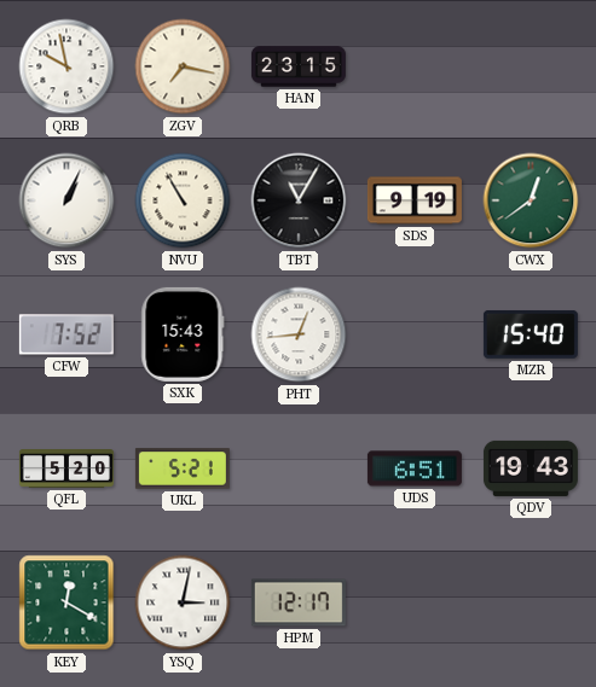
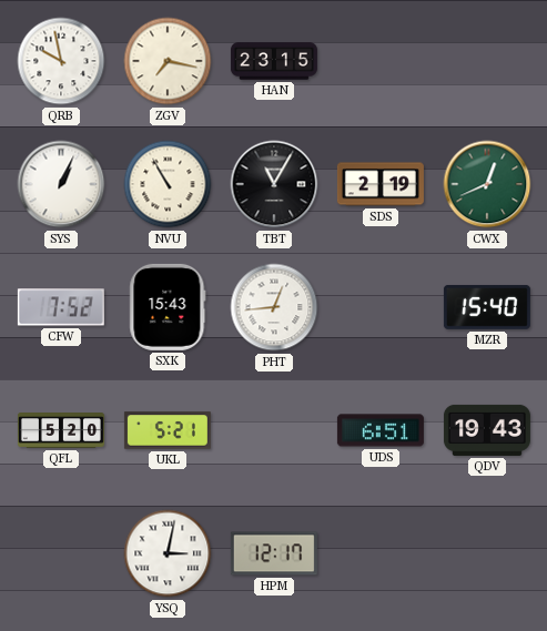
SDS: 9:19 -> 2:19
CWX: 12:39 -> 12:41
KEY: 12:20 -> none
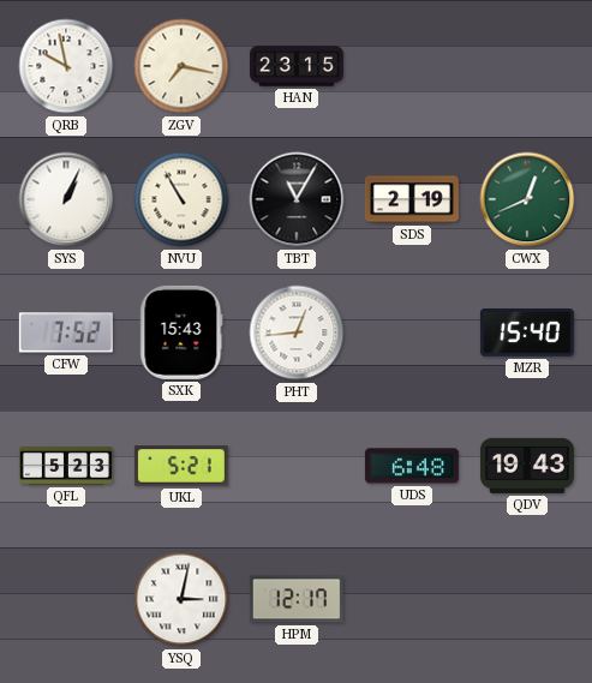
QFL: 5:20 -> 5:23
UDS: 6:51 -> 6:48
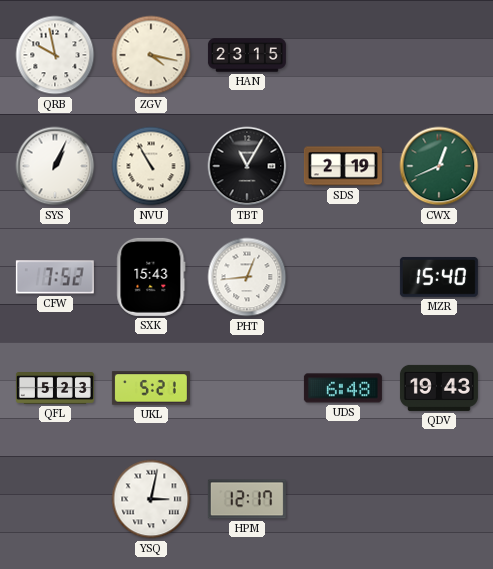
ZGV: 7:17 -> 4:17
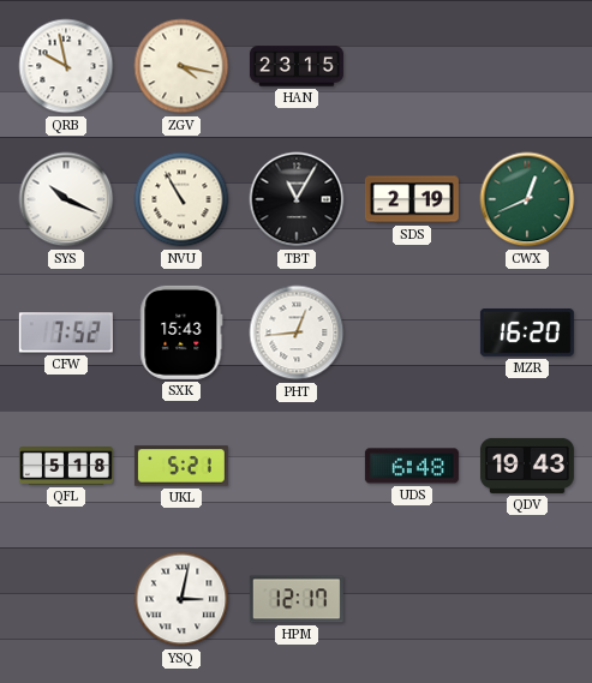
SYS: 1:04 -> 10:19
MZR: 15:40 -> 16:20
QFL: 5:23 -> 5:18
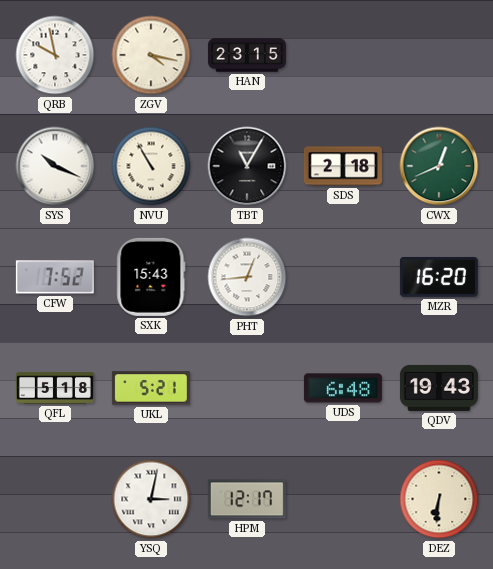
SDS: 2:19 -> 2:18
DEZ: none -> 6:31
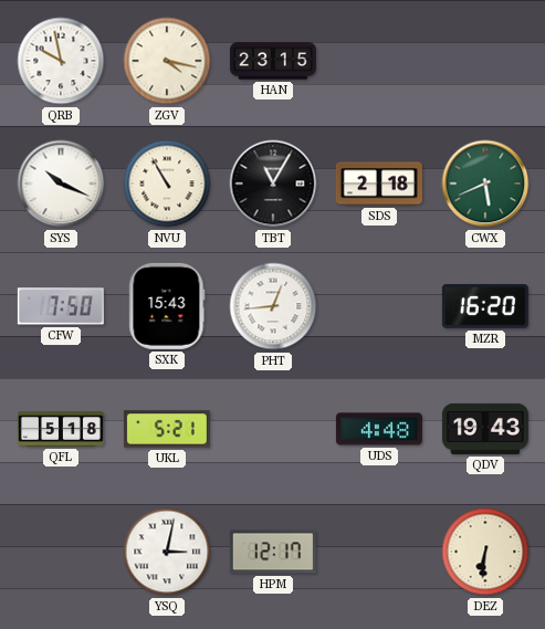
CWX: 12:41 -> 5:41
CFW: 7:52 -> 7:50
UDS: 6:48 -> 4:48
